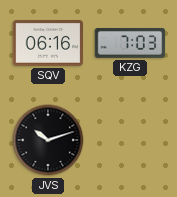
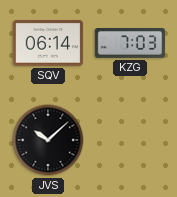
SQV: 06:16 -> 06:14
JVS: 10:12 -> 10:08
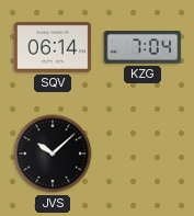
KZG: 7:03 -> 7:04
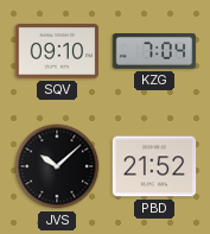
SQV: 06:14 -> 09:10
PBD: none -> 21:52
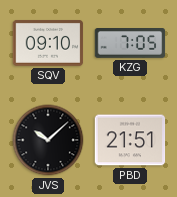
KZG: 7:04 -> 7:05
PBD: 21:52 -> 21:51
